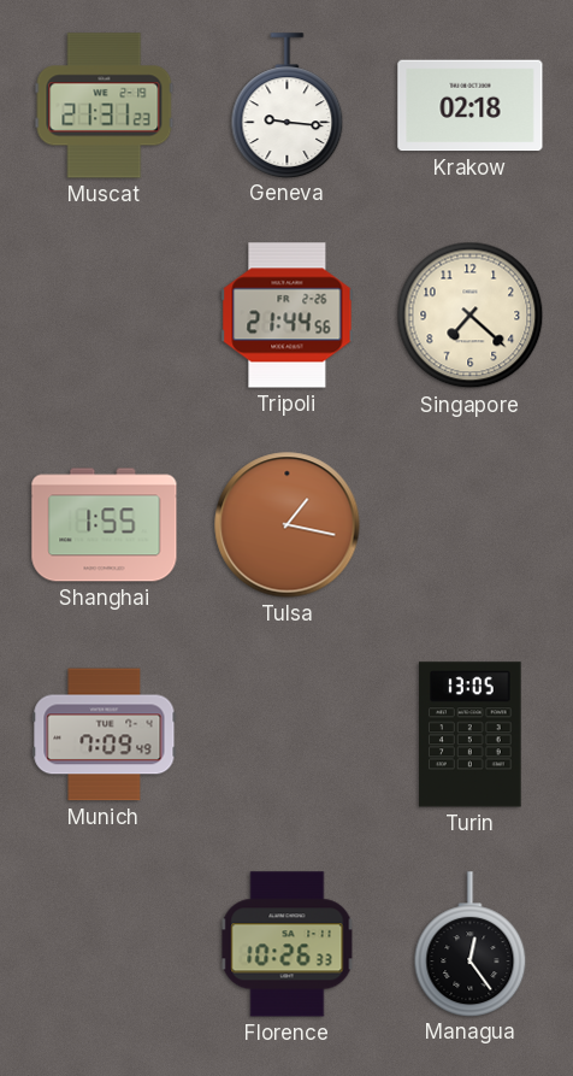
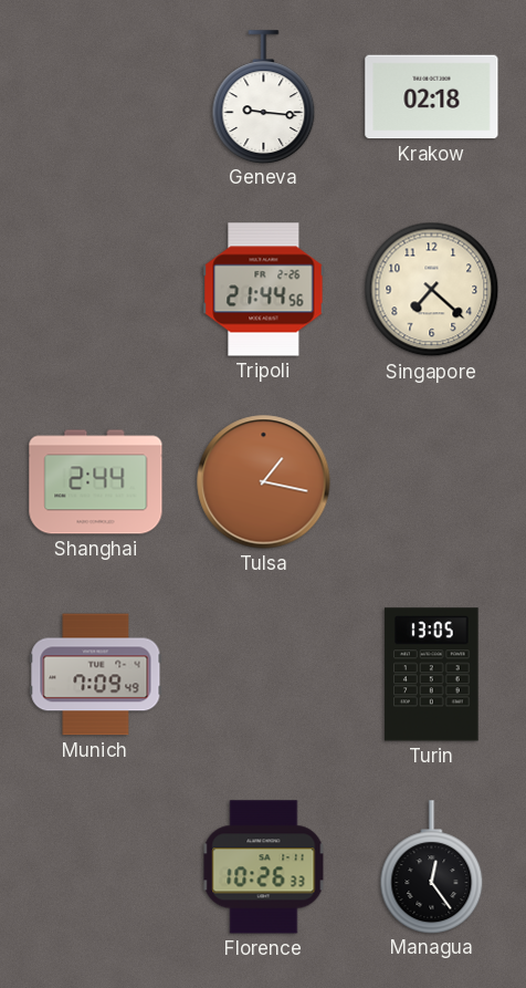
Muscat: 21:31 -> none
Shanghai: 1:55 -> 2:44
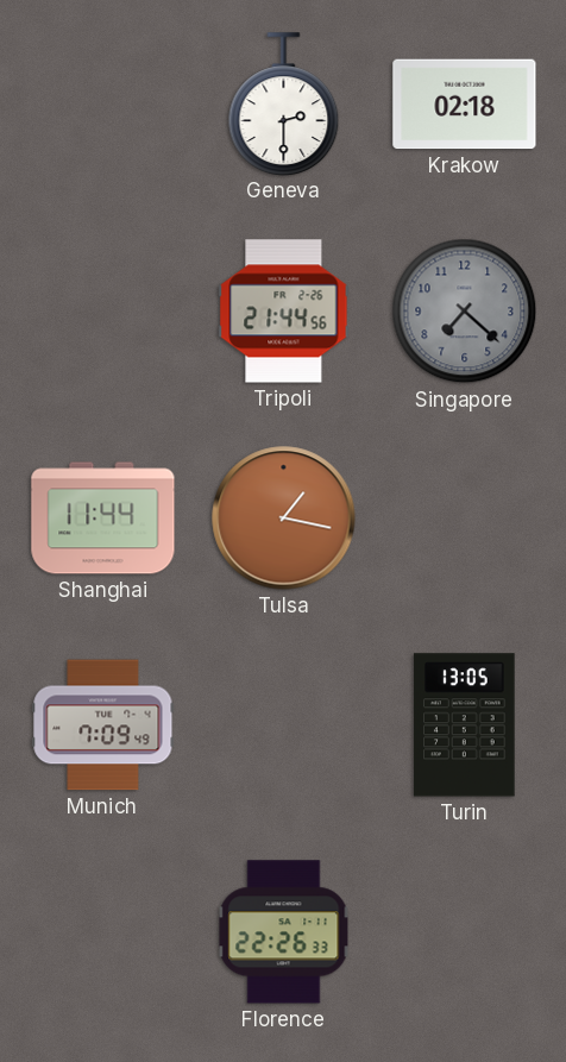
Geneva: 9:16 -> 2:30
Singapore dial: cream -> grey
Shanghai: 2:44 -> 11:44
Florence: 10:26 -> 22:26
Managua: 12:24 -> none
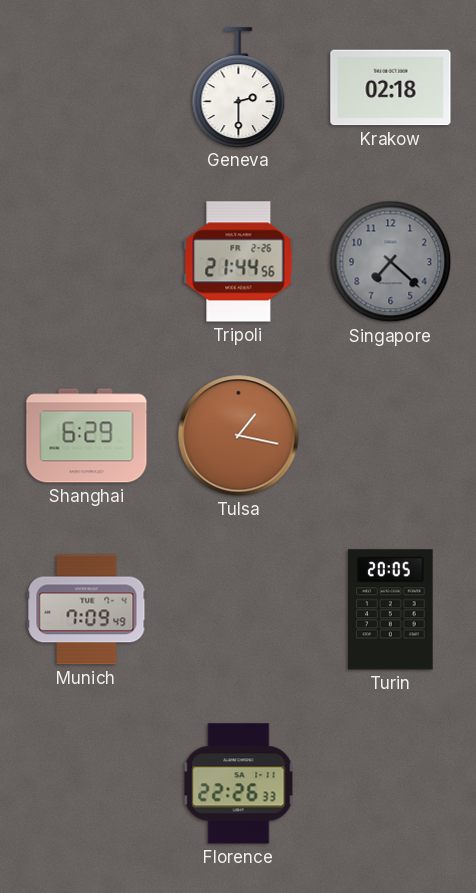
Shanghai: 11:44 -> 6:29
Turin: 13:05 -> 20:05
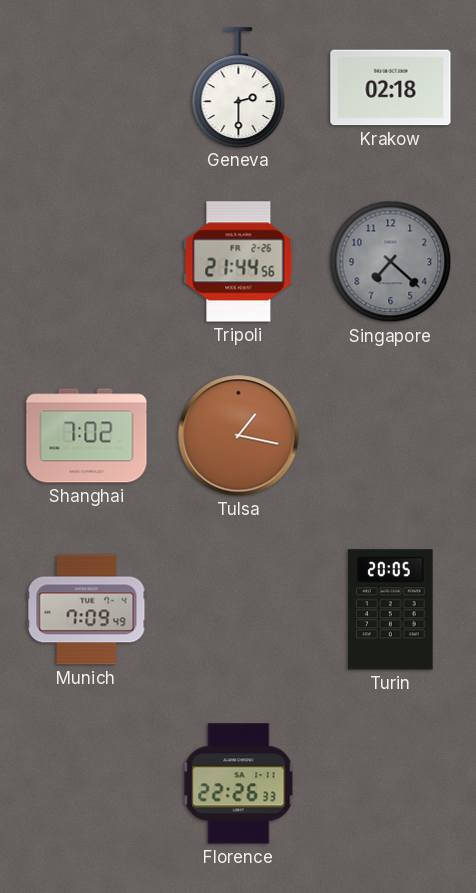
Shanghai: 6:29 -> 7:02
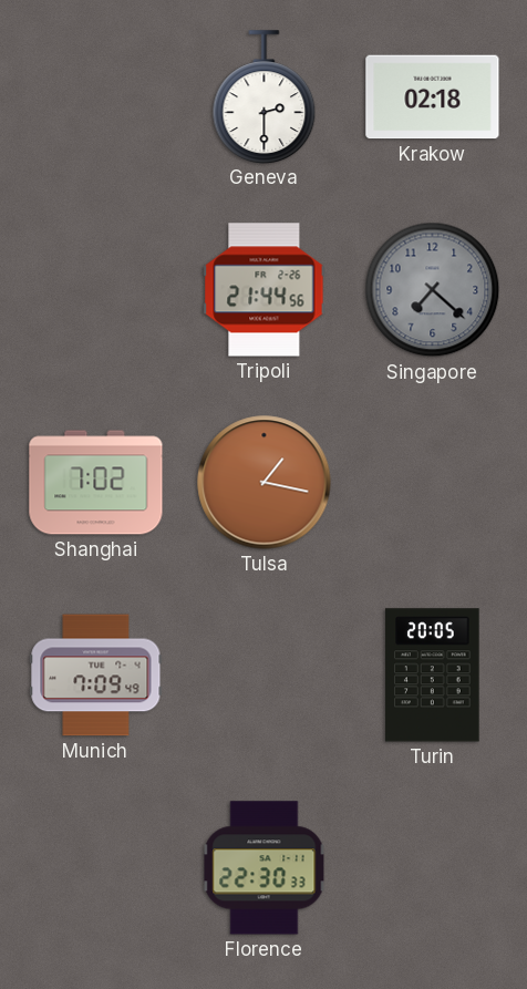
Florence: 22:26 -> 22:30
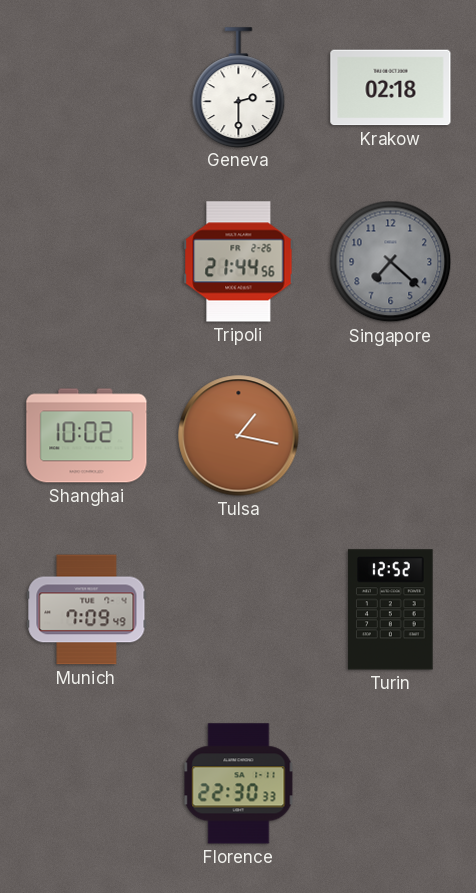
Shanghai: 7:02 -> 10:02
Turin: 20:05 -> 12:52
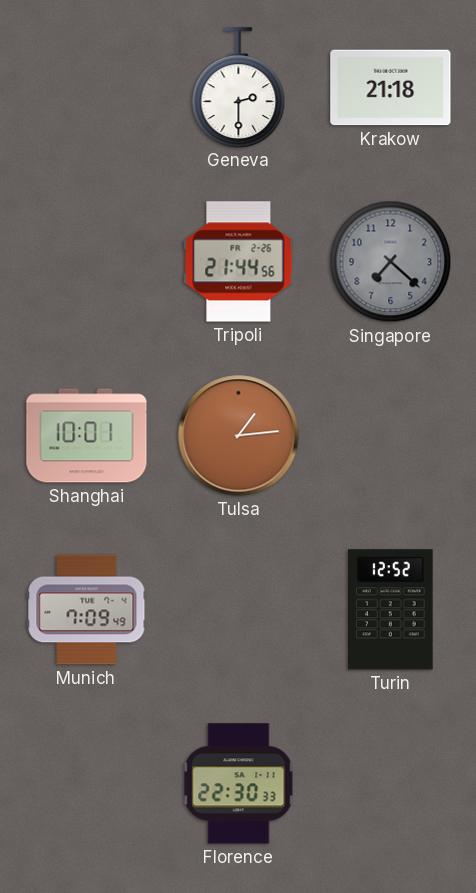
Krakow: 02:18 -> 21:18
Shanghai: 10:02 -> 10:01
Tulsa: 1:17 -> 1:14
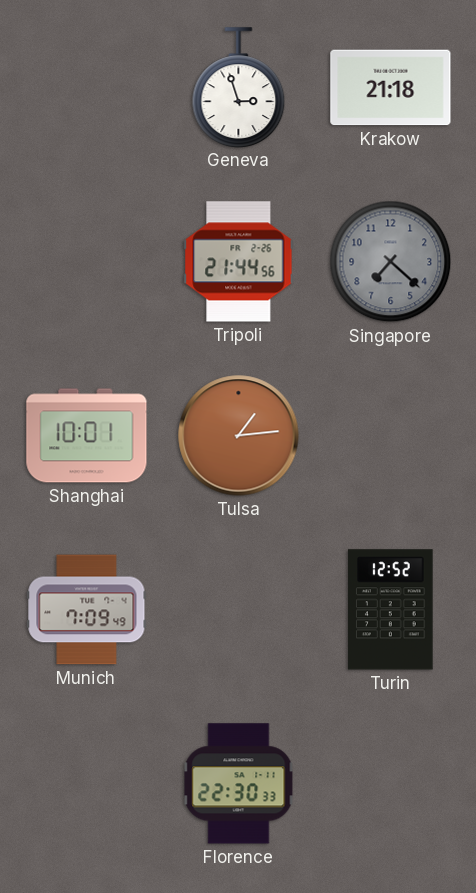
Geneva: 2:30 -> 2:57
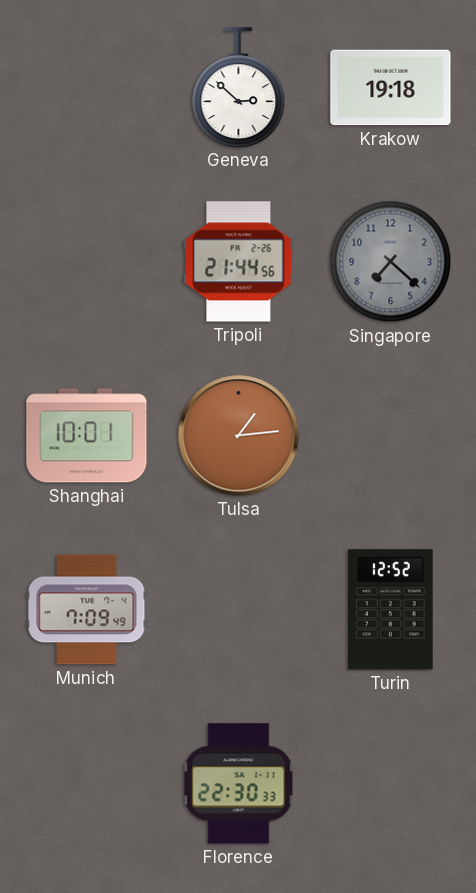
Geneva: 2:57 -> 2:52
Krakow: 21:18 -> 19:18
